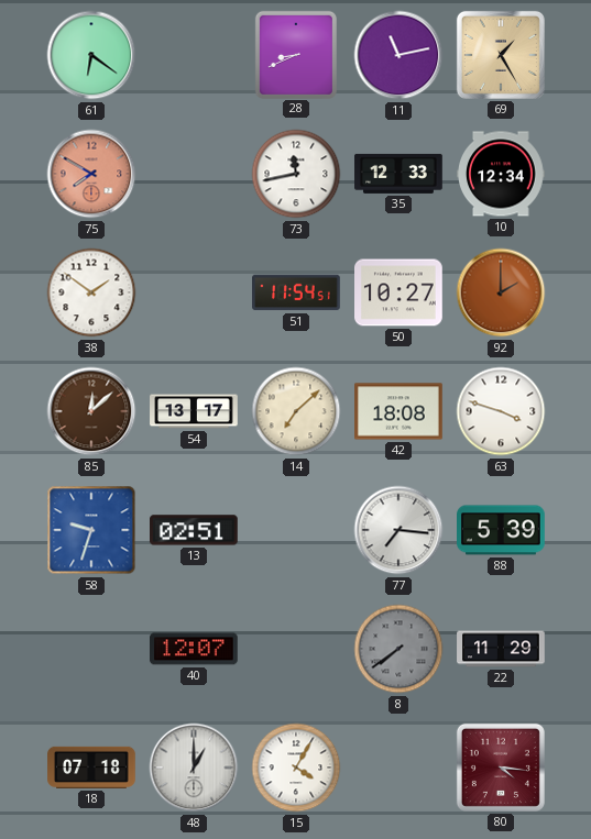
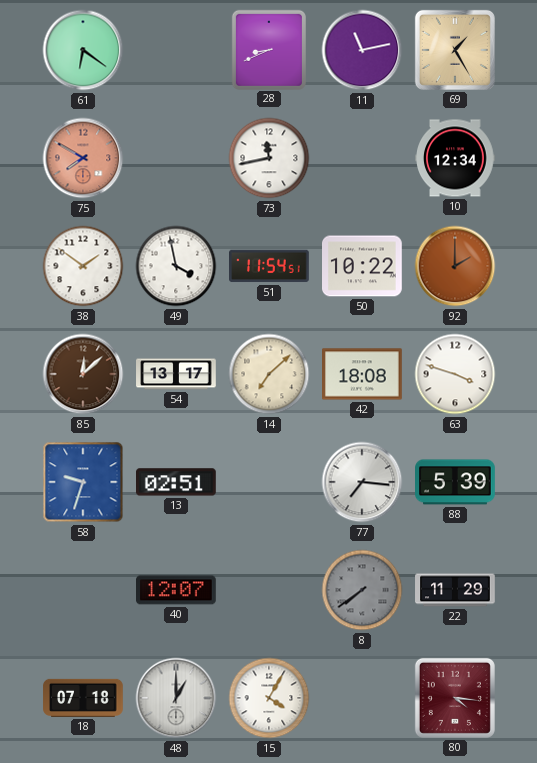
35: 12:33 -> none
49: none -> 3:58
50: 10:27 -> 10:22
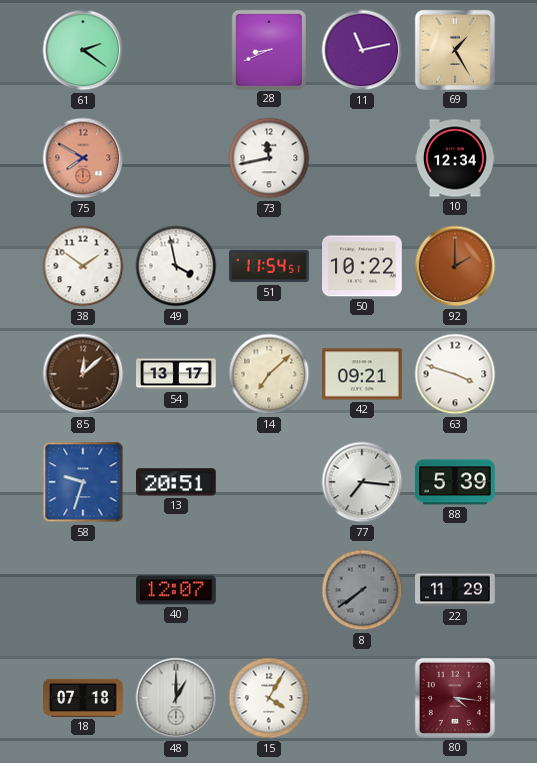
61: 6:21 -> 2:21
42: 18:08 -> 09:21
13: 02:51 -> 20:51
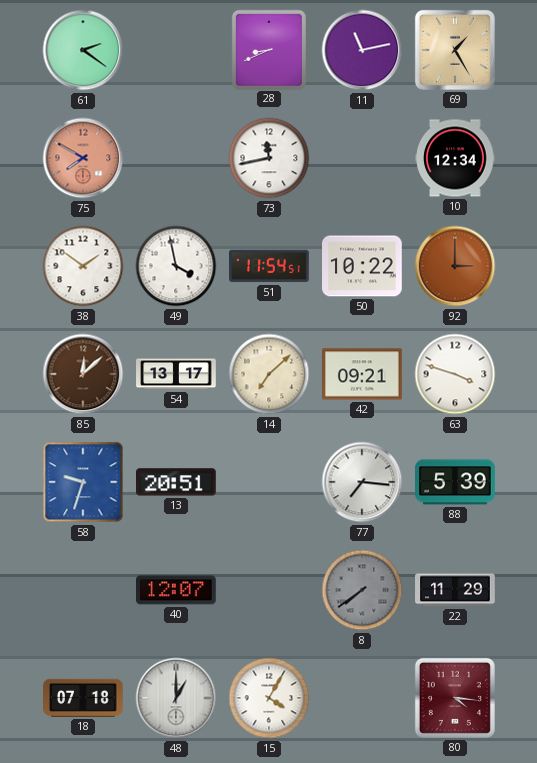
92: 2:00 -> 3:00
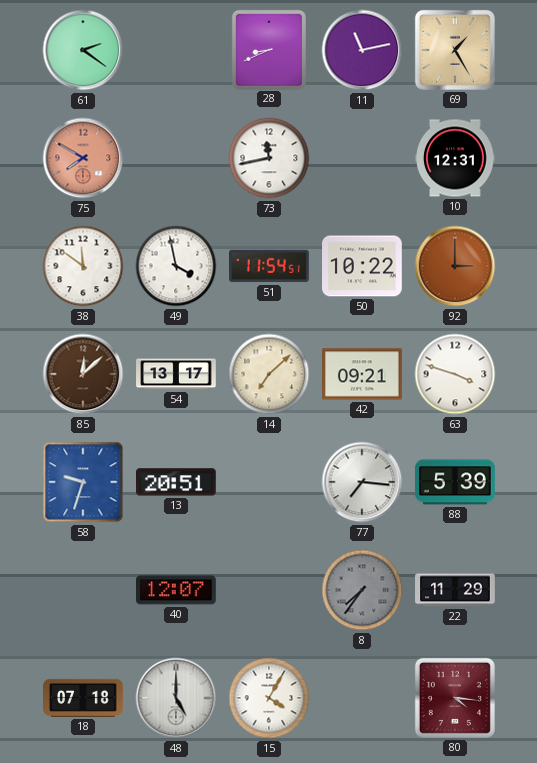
10: 12:34 -> 12:31
38: 1:51 -> 11:51
8: 7:39 -> 7:36
48: 1:00 -> 5:00
